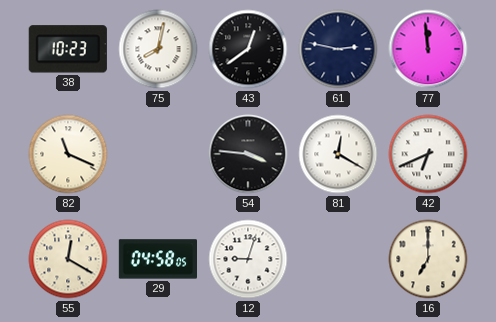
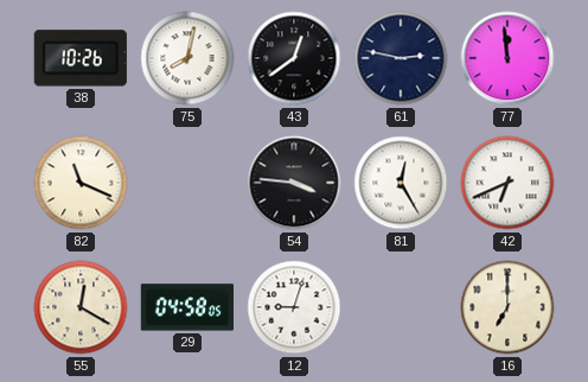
38: 10:23 -> 10:26
81: 12:20 -> 12:25
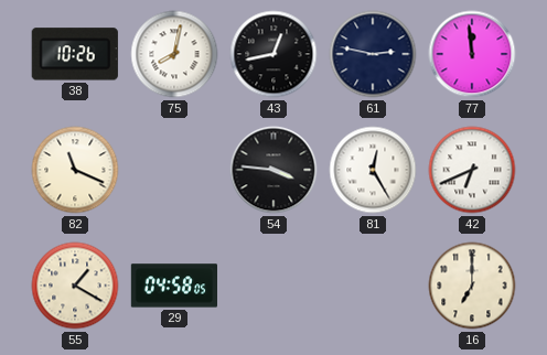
43: 12:39 -> 12:43
55: 12:20 -> 1:20
12: 9:03 -> none
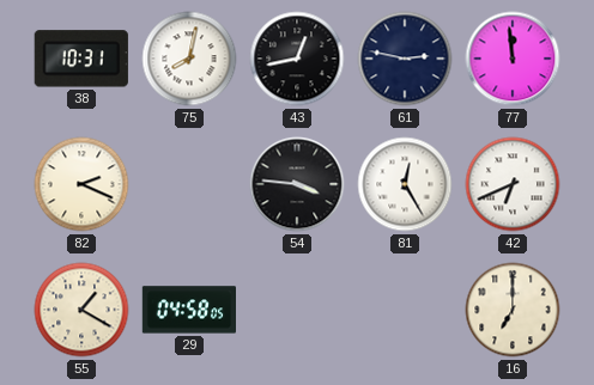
38: 10:26 -> 10:31
82: 11:19 -> 2:19
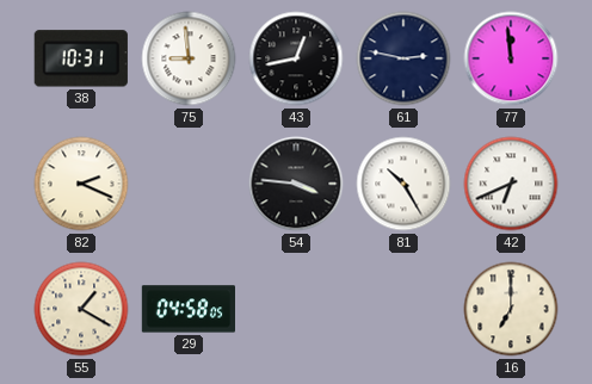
75: 8:02 -> 8:59
81: 12:25 -> 10:25
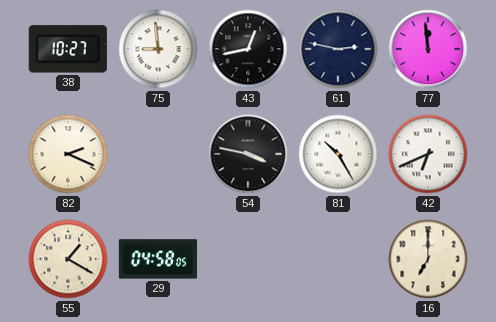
38: 10:31 -> 10:27
54: 3:46 -> 3:47
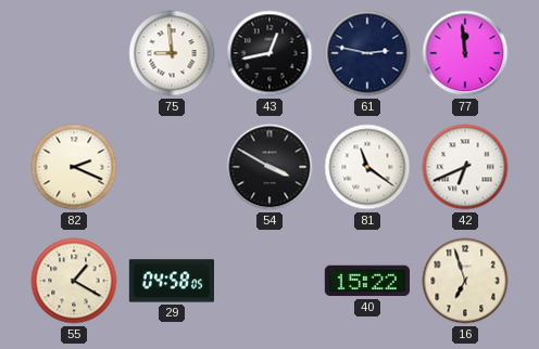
38: 10:27 -> none
54: 3:47 -> 3:50
81: 10:25 -> 11:21
40: none -> 15:22
16: 7:00 -> 6:57
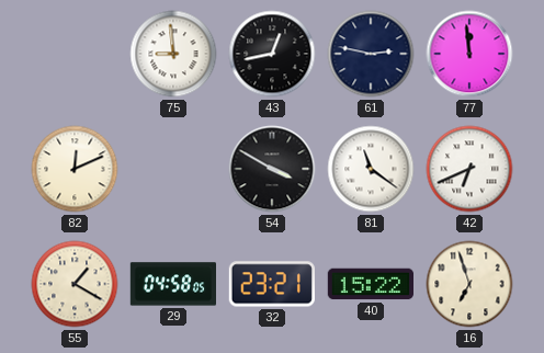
82: 2:19 -> 12:11
32: none -> 23:21
